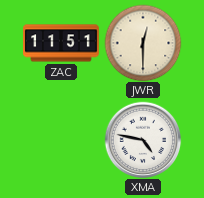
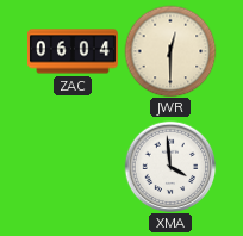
ZAC: 11:51 -> 06:04
XMA: 4:47 -> 3:59
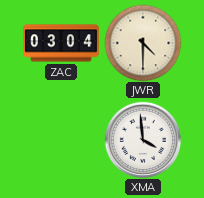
ZAC: 06:04 -> 03:04
JWR: 12:30 -> 4:30
